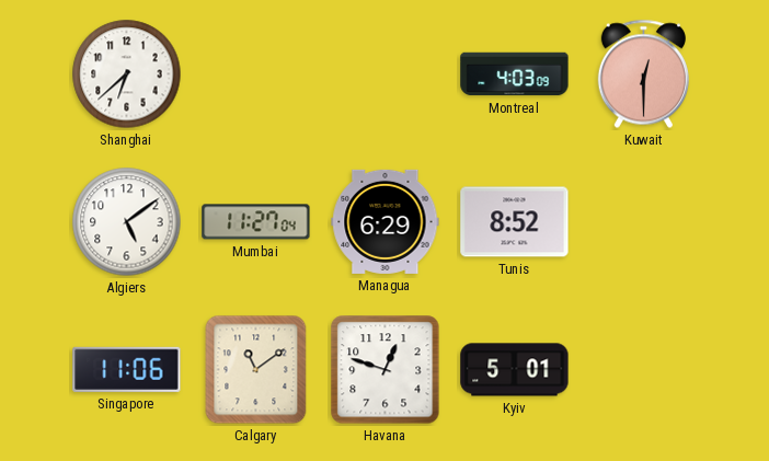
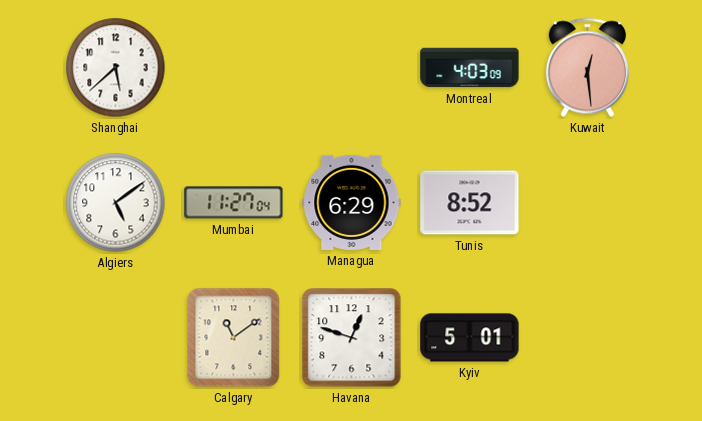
Shanghai: 6:38 -> 5:38
Kuwait: 12:30 -> 12:29
Singapore: 11:06 -> none
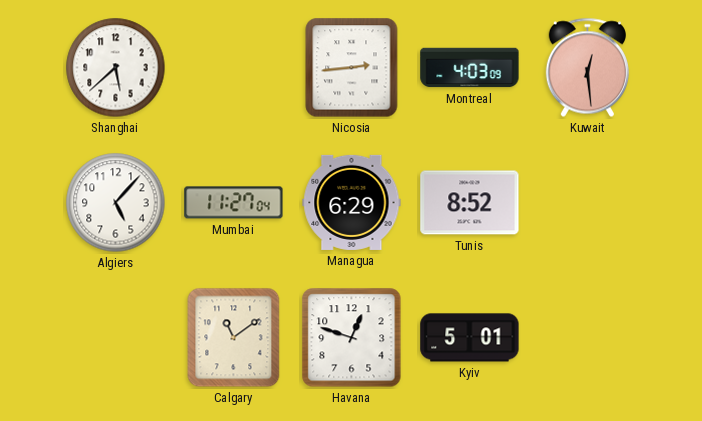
Nicosia: none -> 2:44
Algiers: 5:09 -> 5:07
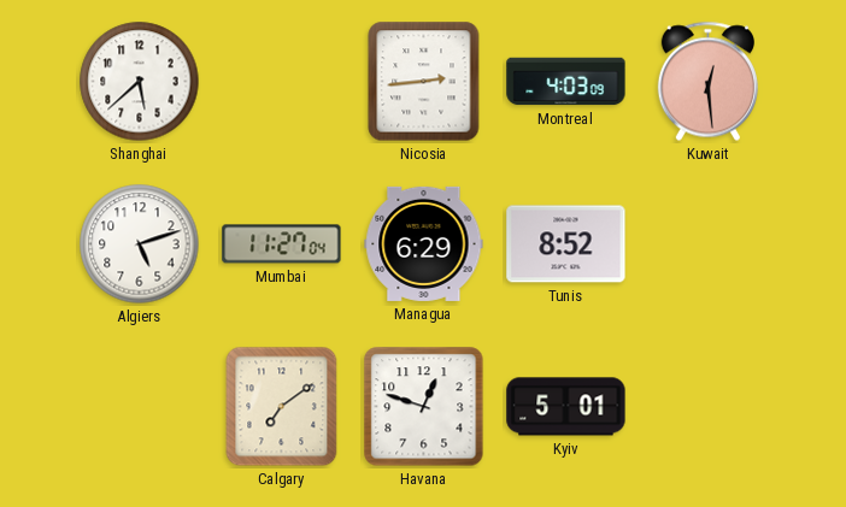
Algiers: 5:07 -> 5:12
Calgary: 11:09 -> 7:09
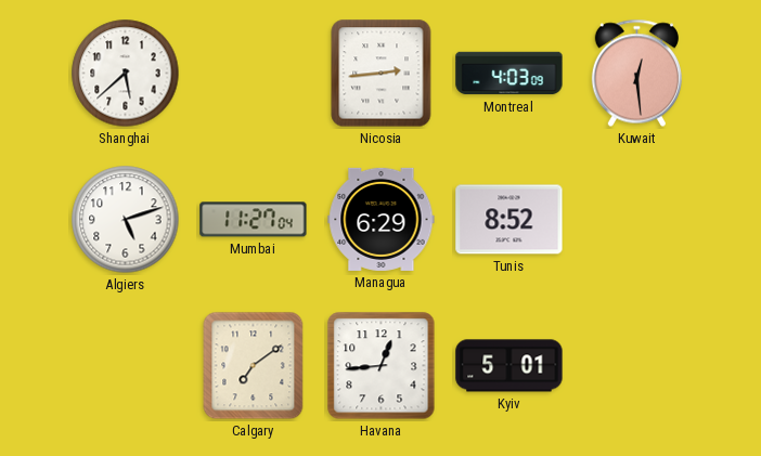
Havana: 12:48 -> 12:44
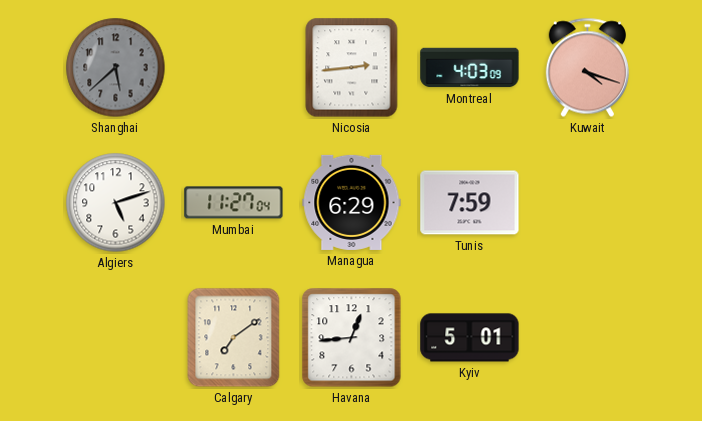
Shanghai dial: white -> grey
Kuwait: 12:29 -> 4:18
Tunis: 8:52 -> 7:59
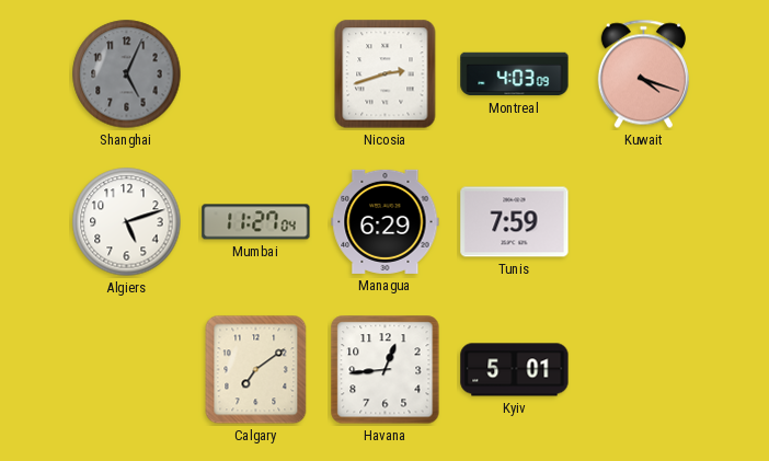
Shanghai: 5:38 -> 5:04
Nicosia: 2:44 -> 2:42
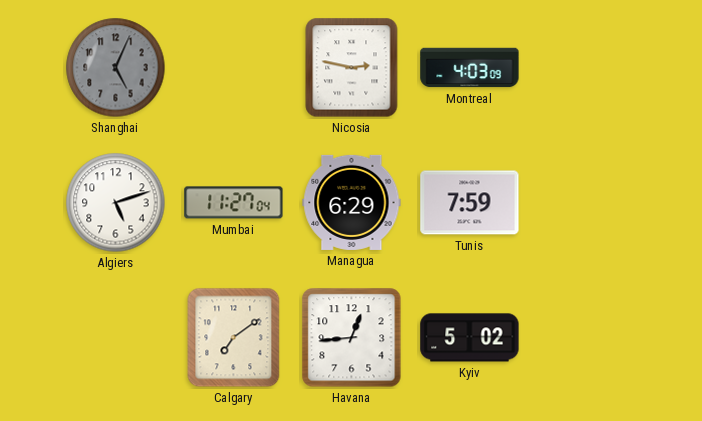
Nicosia: 2:42 -> 2:47
Kuwait: 4:18 -> none
Kyiv: 5:01 -> 5:02
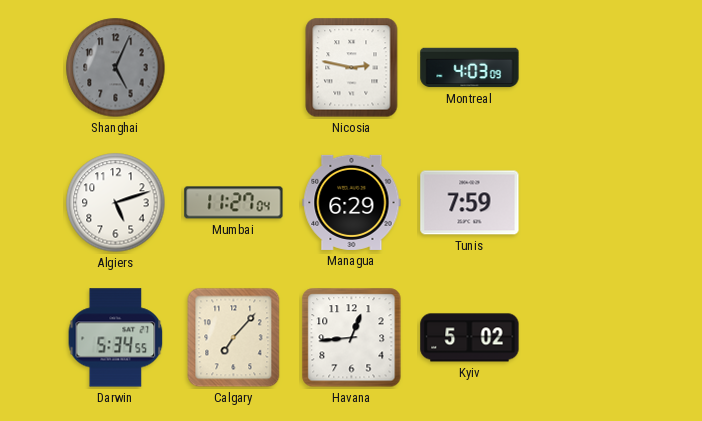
Darwin: none -> 5:34
Calgary: 7:09 -> 7:07
